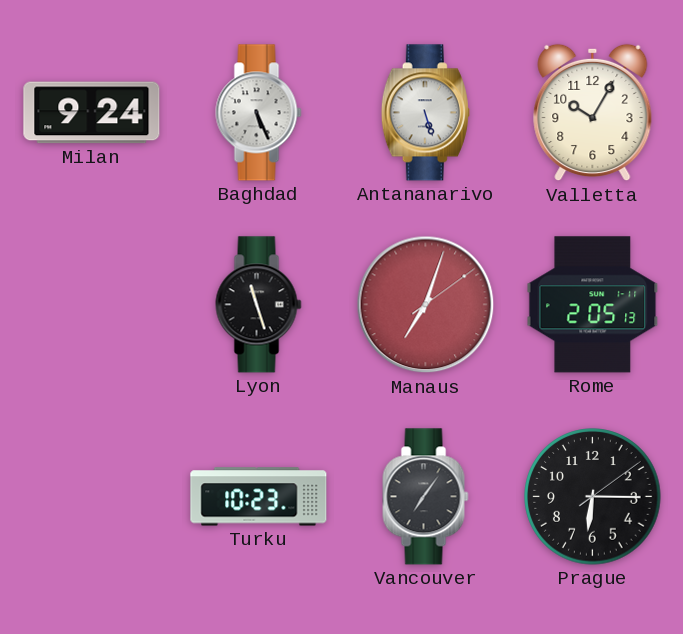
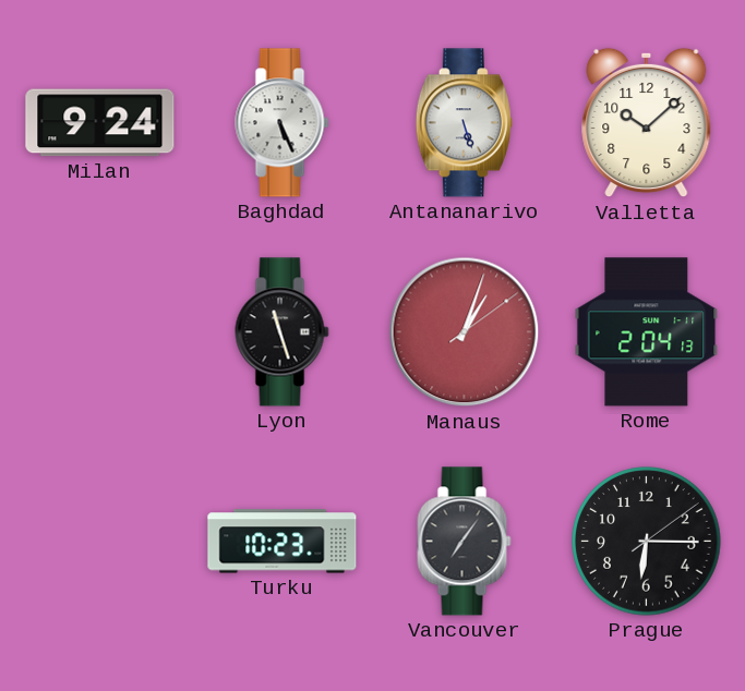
Valletta: 10:05 -> 10:08
Manaus: 7:03 -> 1:03
Rome: 2:05 -> 2:04
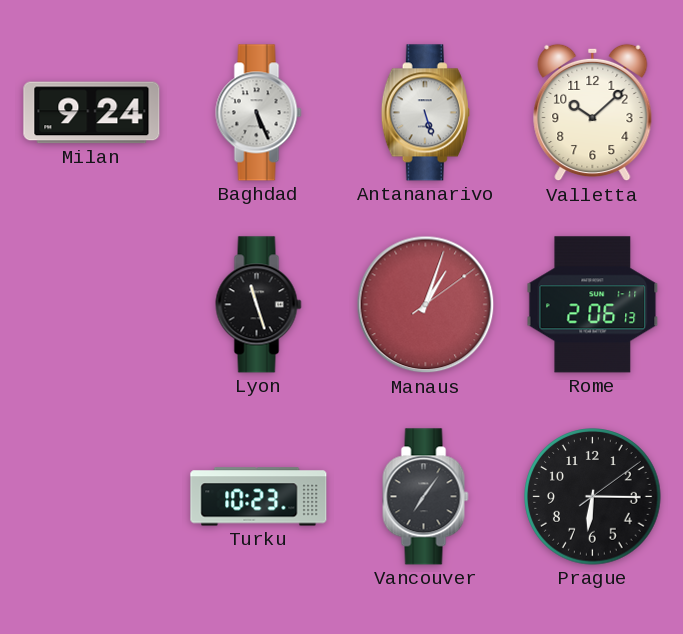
Rome: 2:04 -> 2:06
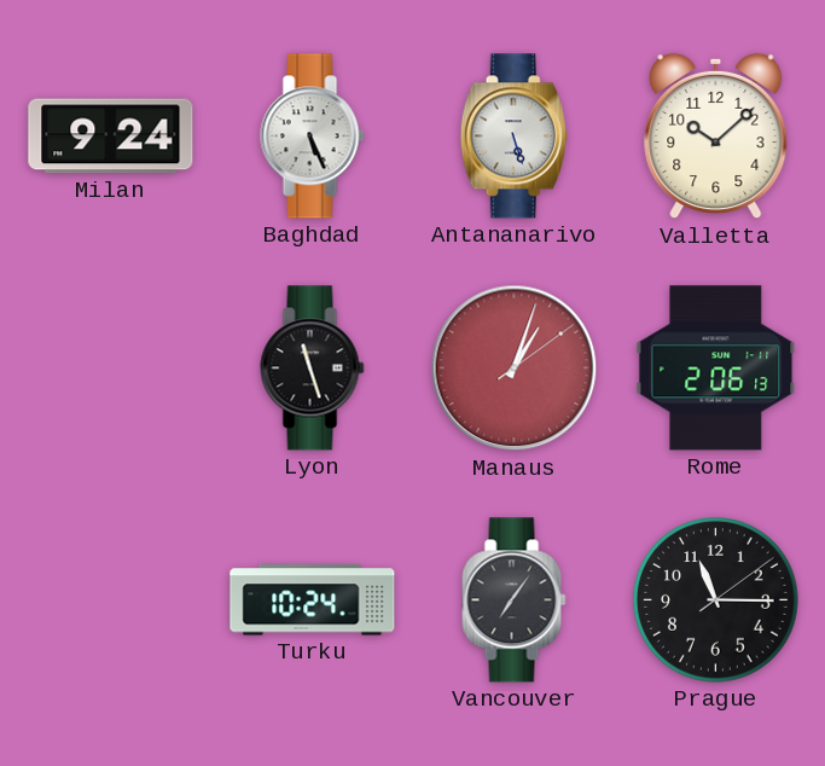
Turku: 10:23 -> 10:24
Prague: 6:15 -> 11:15
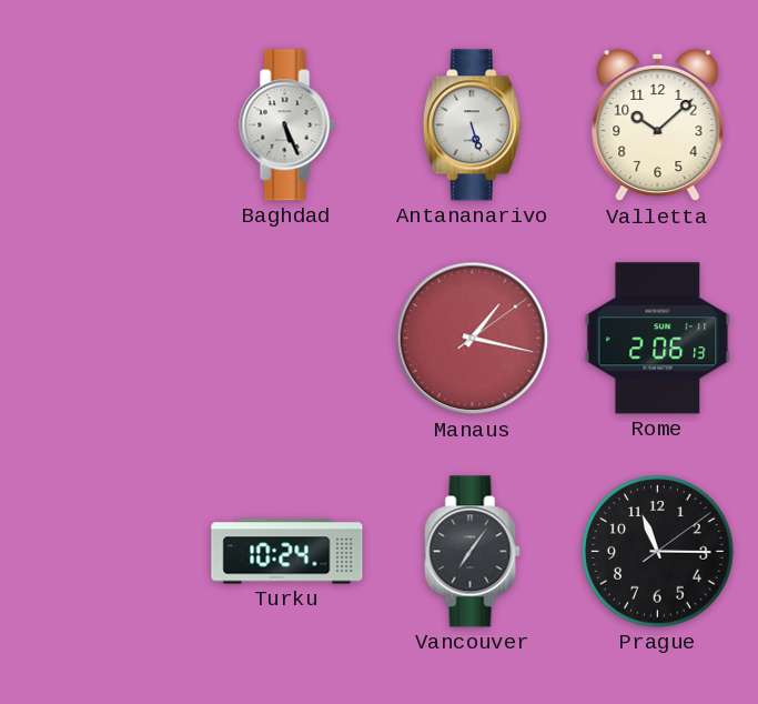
Milan: 9:24 -> none
Lyon: 11:27 -> none
Manaus: 1:03 -> 1:17
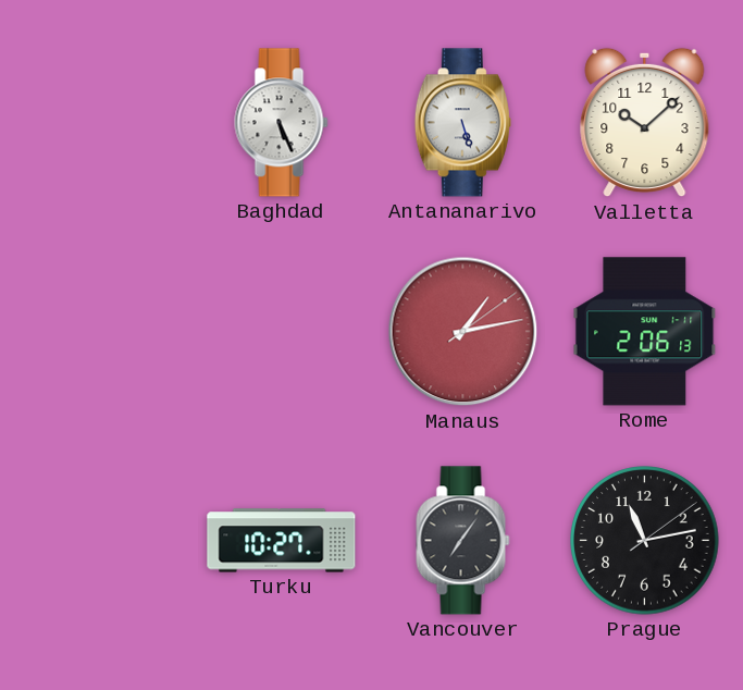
Manaus: 1:17 -> 1:13
Turku: 10:24 -> 10:27
Prague: 11:15 -> 11:13
